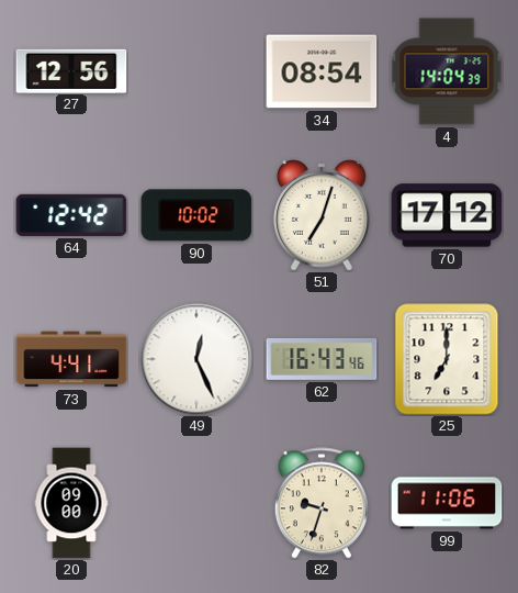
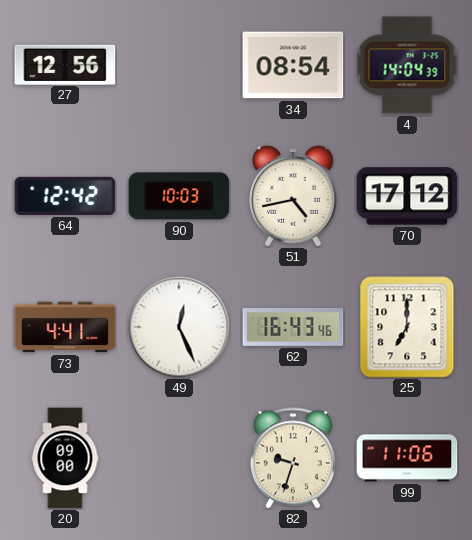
90: 10:02 -> 10:03
51: 7:03 -> 4:43
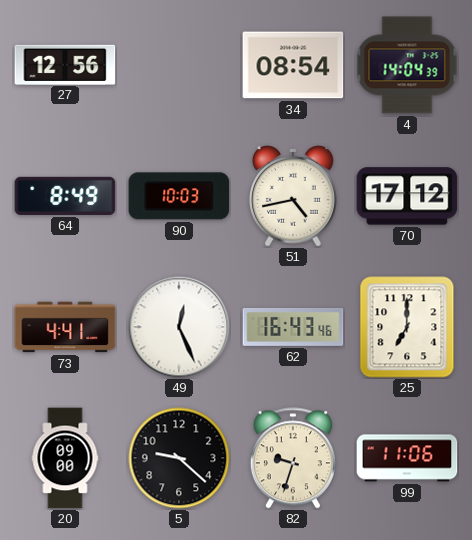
64: 12:42 -> 8:49
5: none -> 9:22
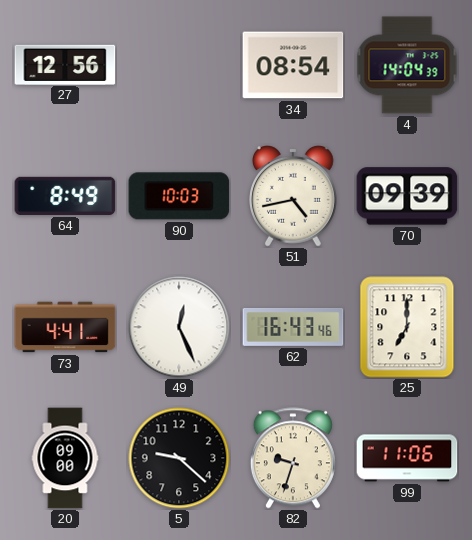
70: 17:12 -> 09:39
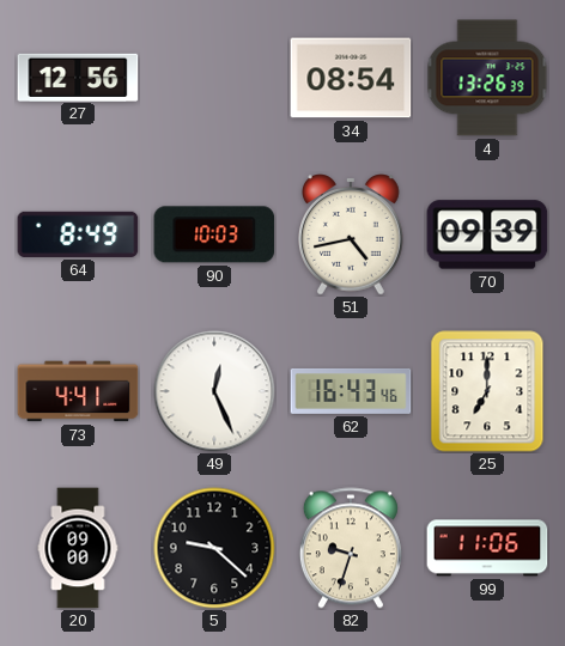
4: 14:04 -> 13:26
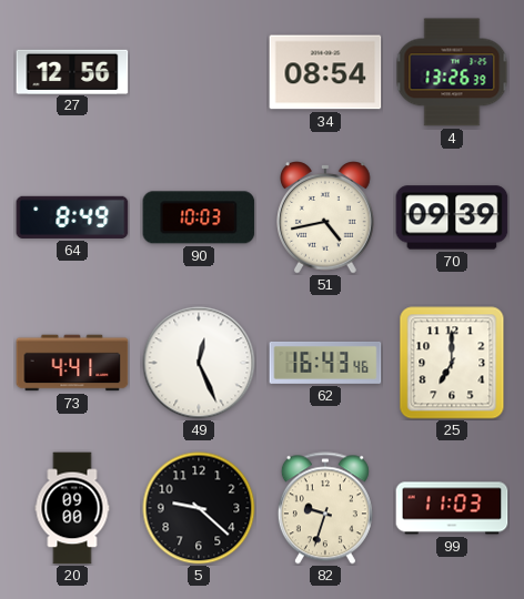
99: 11:06 -> 11:03
